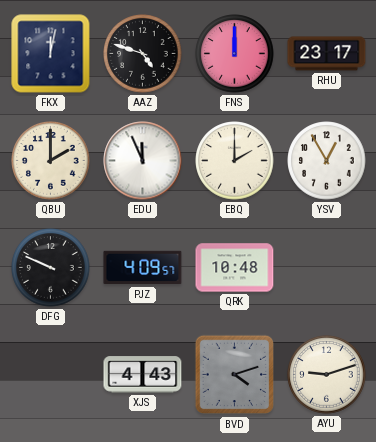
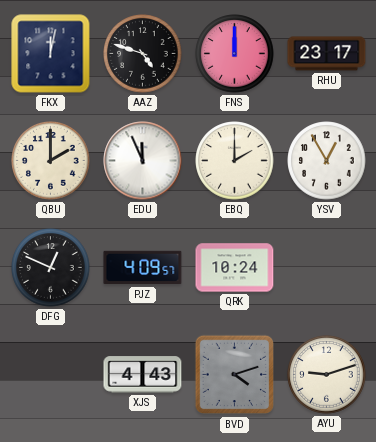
DFG: 9:49 -> 12:49
QRK: 10:48 -> 10:24
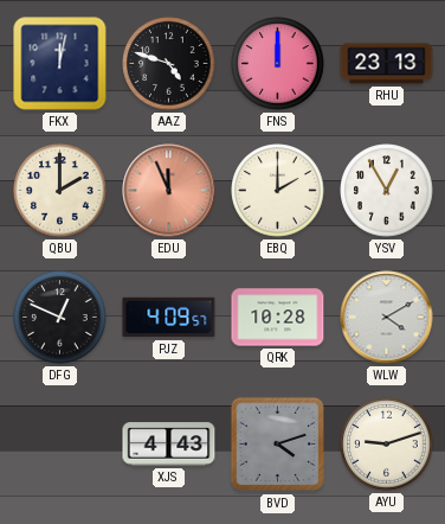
RHU: 23:17 -> 23:13
EDU dial: white -> salmon
QRK: 10:24 -> 10:28
WLW: none -> 4:10
